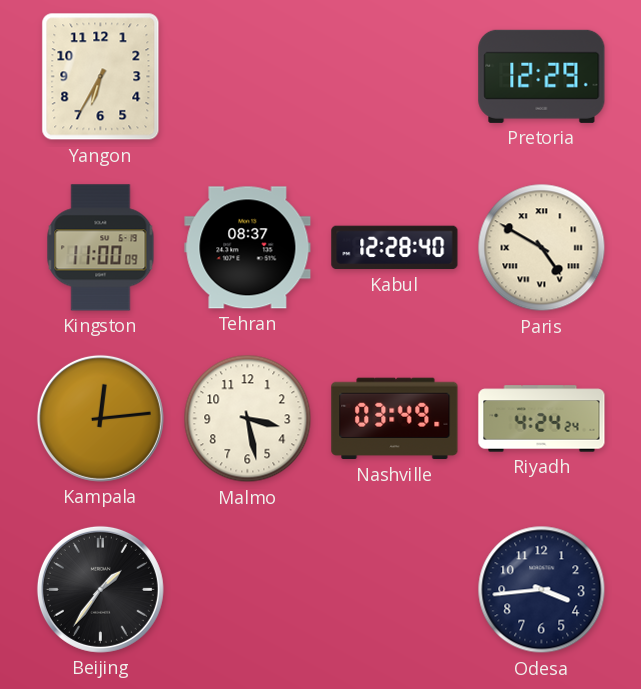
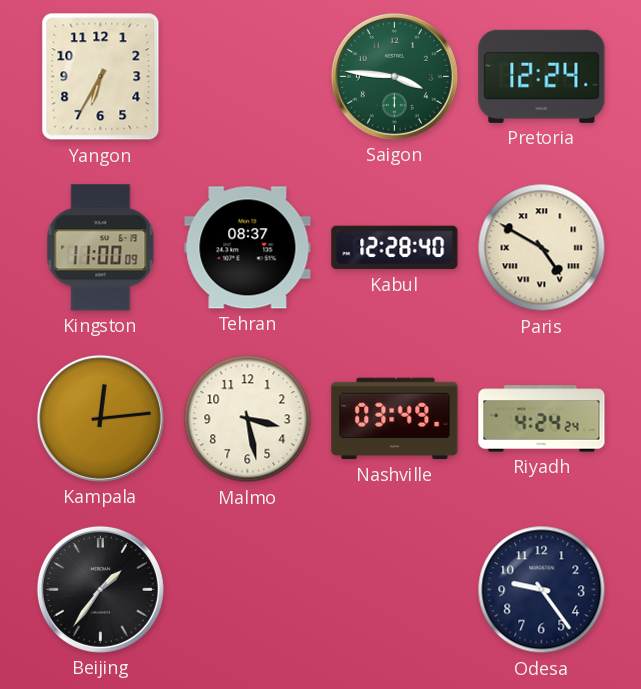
Saigon: none -> 3:46
Pretoria: 12:29 -> 12:24
Odesa: 3:44 -> 9:24
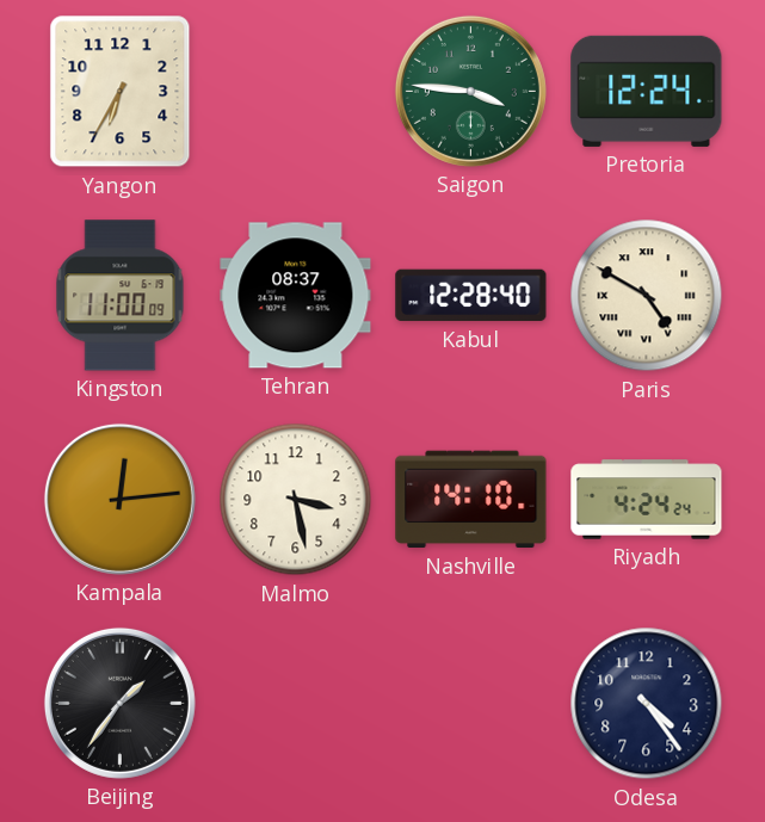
Nashville: 03:49 -> 14:10
Odesa: 9:24 -> 4:24
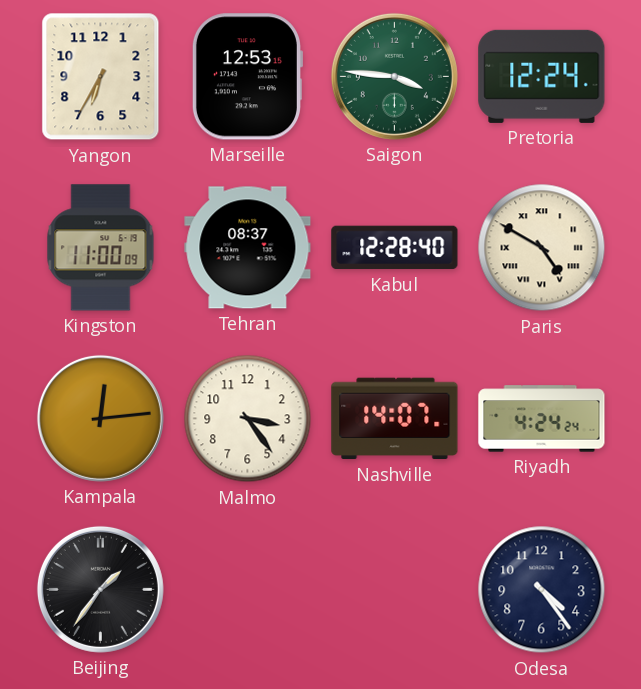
Marseille: none -> 12:53
Malmo: 3:28 -> 3:24
Nashville: 14:10 -> 14:07
